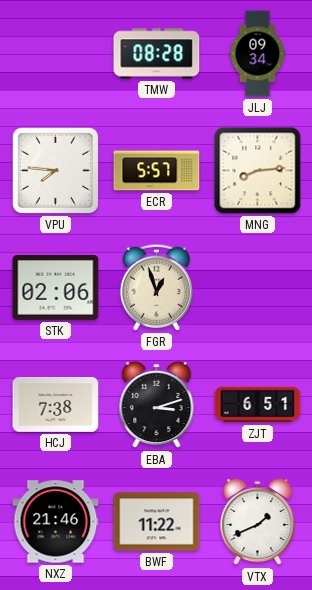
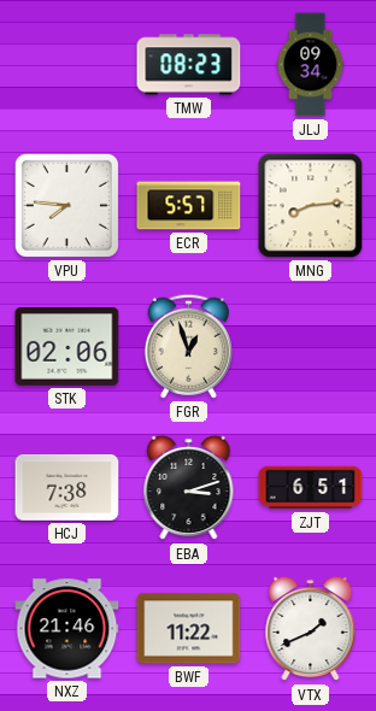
TMW: 08:28 -> 08:23
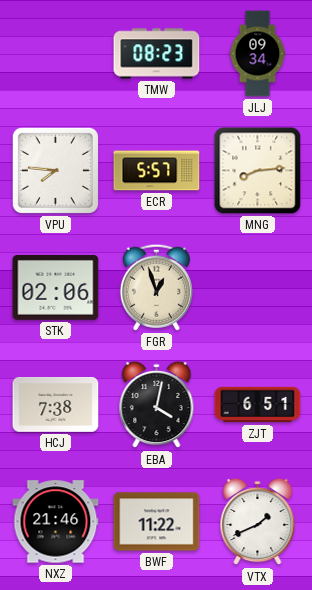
EBA: 3:12 -> 4:02
